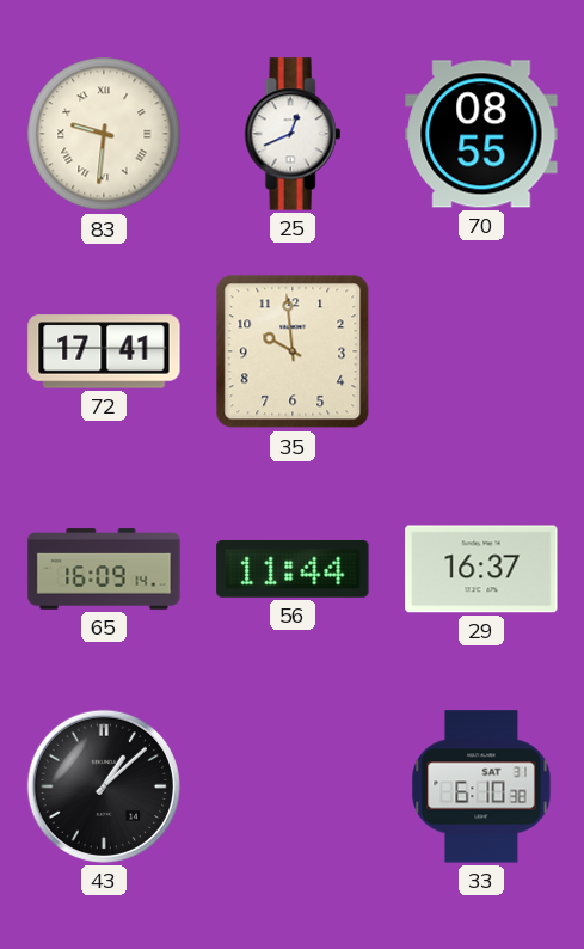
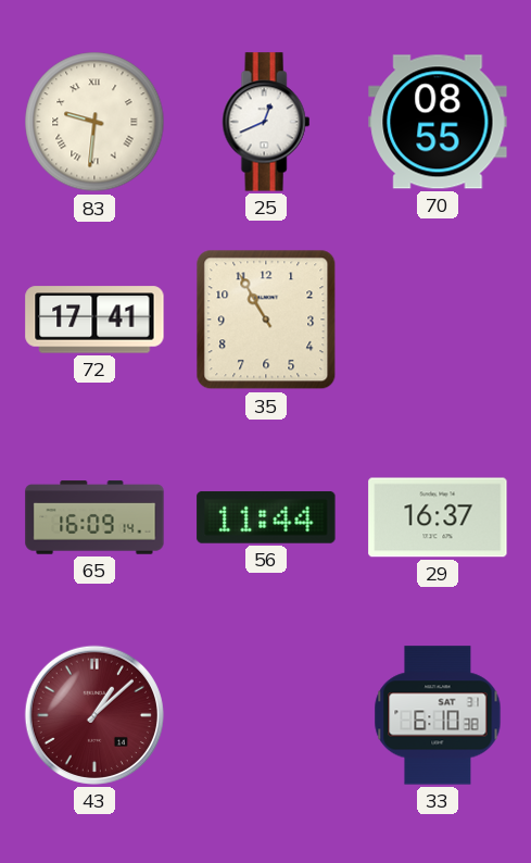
35: 9:59 -> 10:55
43 dial: black -> burgundy
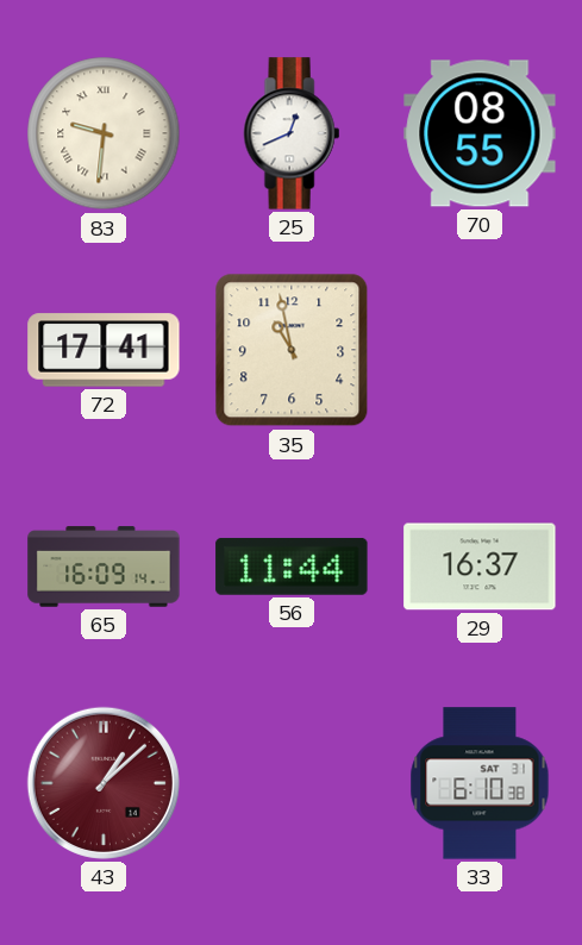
35: 10:55 -> 10:58
